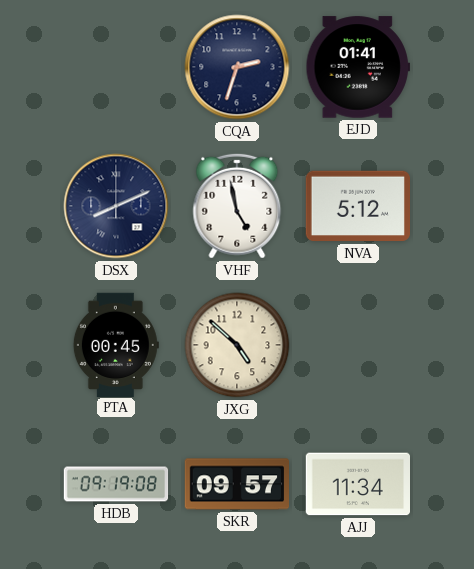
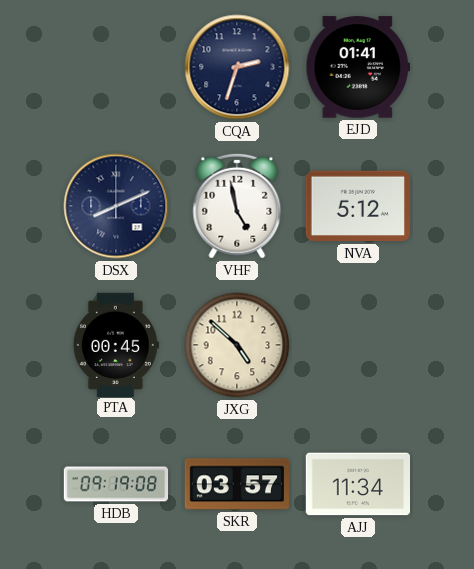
SKR: 09:57 -> 03:57
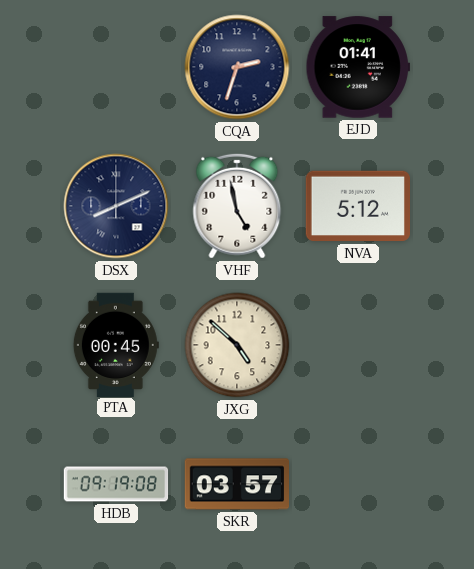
AJJ: 11:34 -> none
